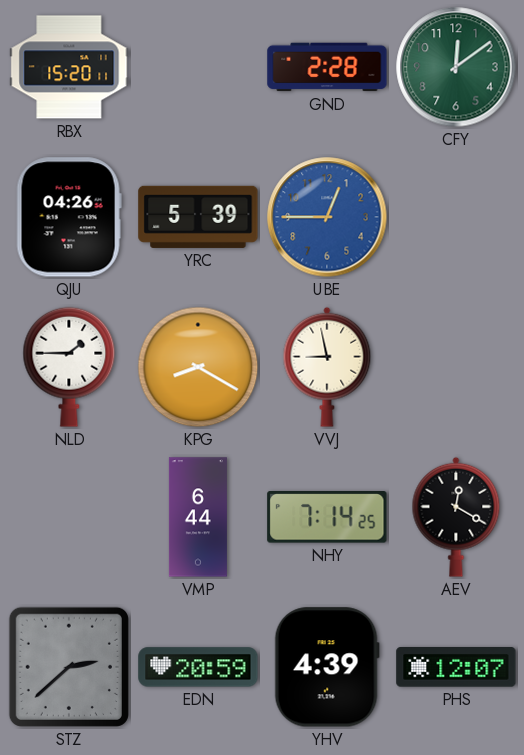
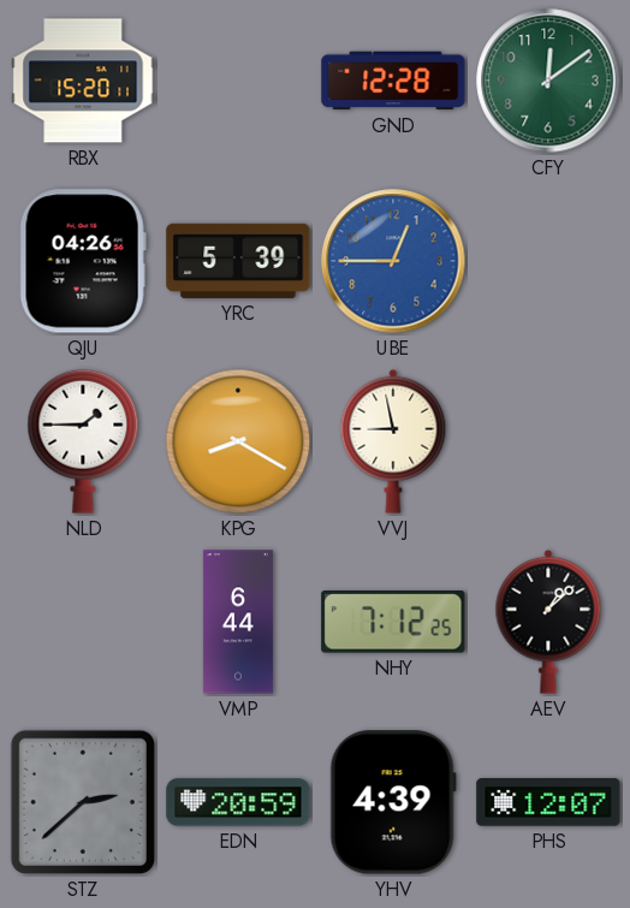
GND: 2:28 -> 12:28
NHY: 7:14 -> 7:12
AEV: 12:20 -> 1:08
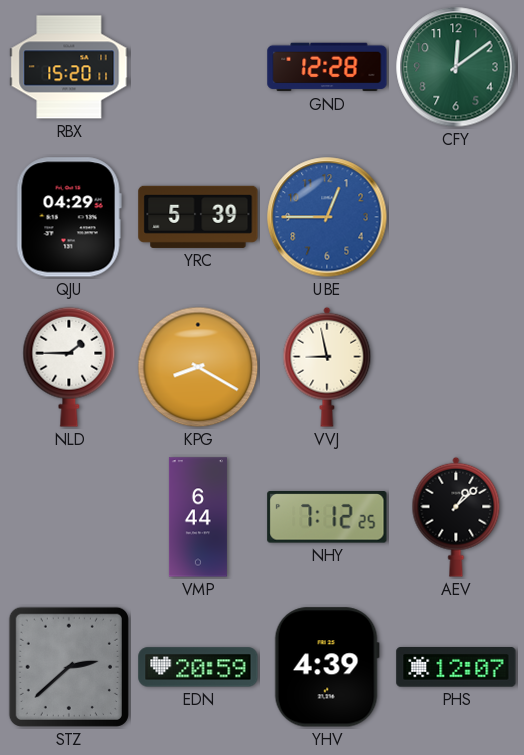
QJU: 04:26 -> 04:29
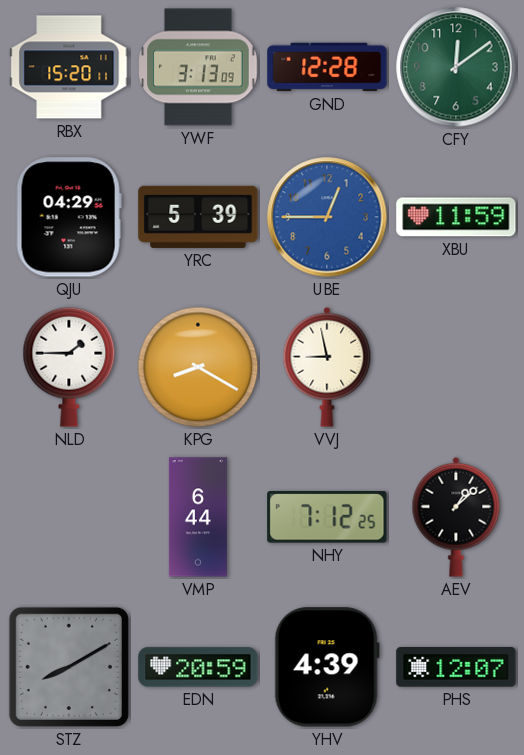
YWF: none -> 3:13
XBU: none -> 11:59
STZ: 2:38 -> 8:10
